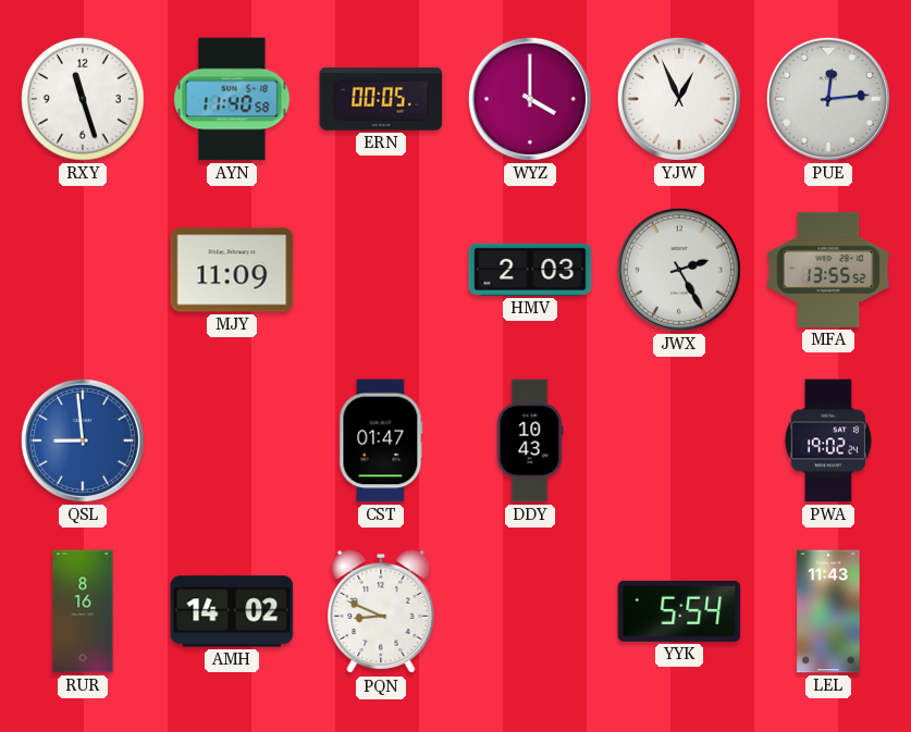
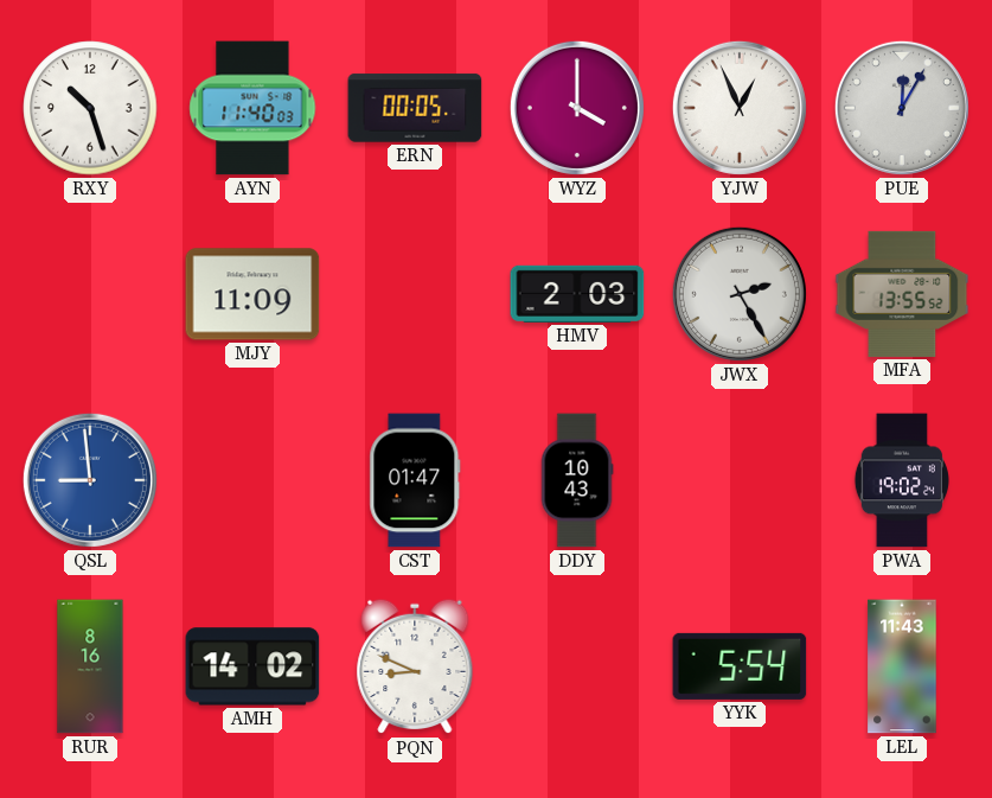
RXY: 11:27 -> 10:27
AYN: 11:40:58 -> 11:40:03
PUE: 12:14 -> 12:05
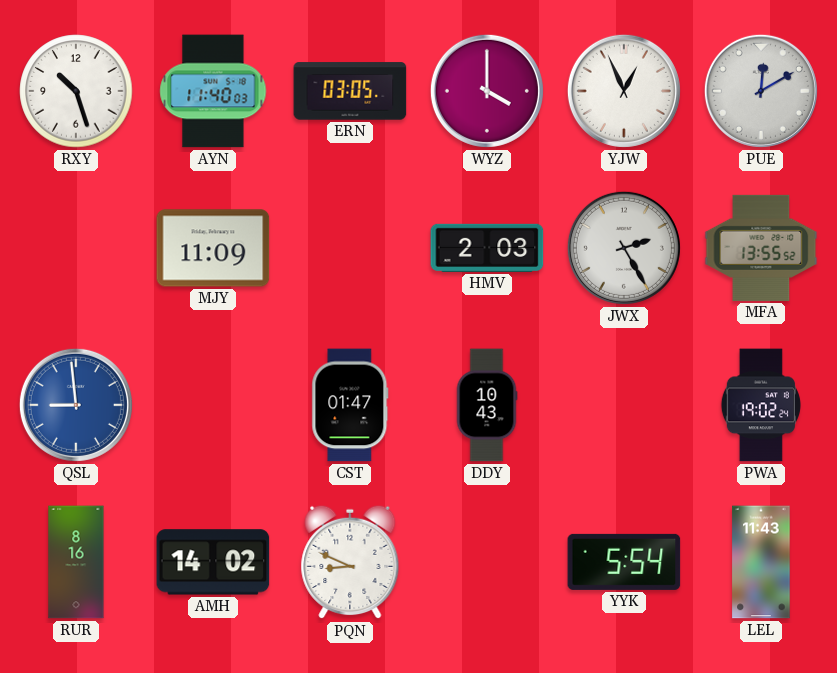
ERN: 00:05 -> 03:05
PUE: 12:05 -> 12:10
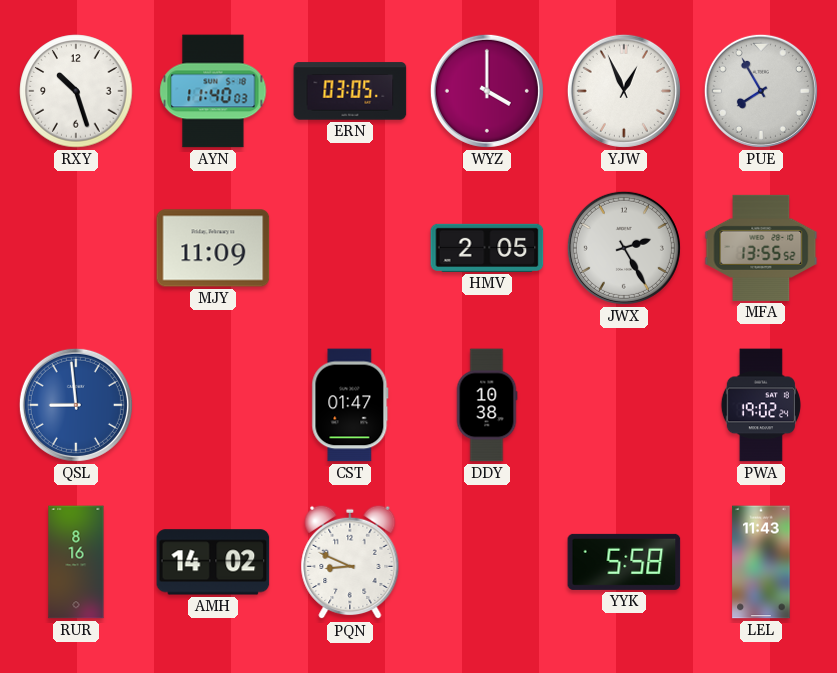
PUE: 12:10 -> 7:55
HMV: 2:03 -> 2:05
DDY: 10:43 -> 10:38
YYK: 5:54 -> 5:58
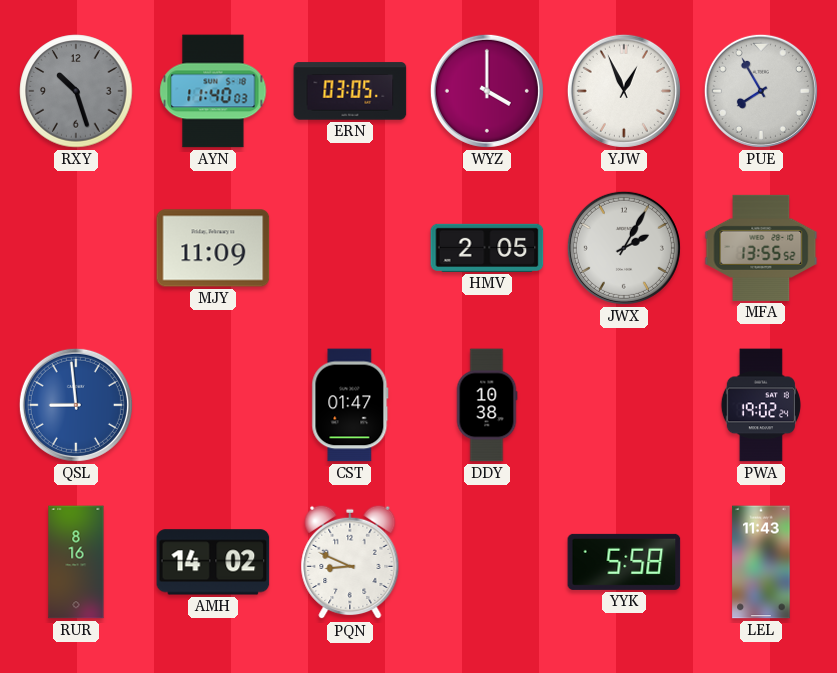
RXY dial: white -> grey
JWX: 2:25 -> 2:05
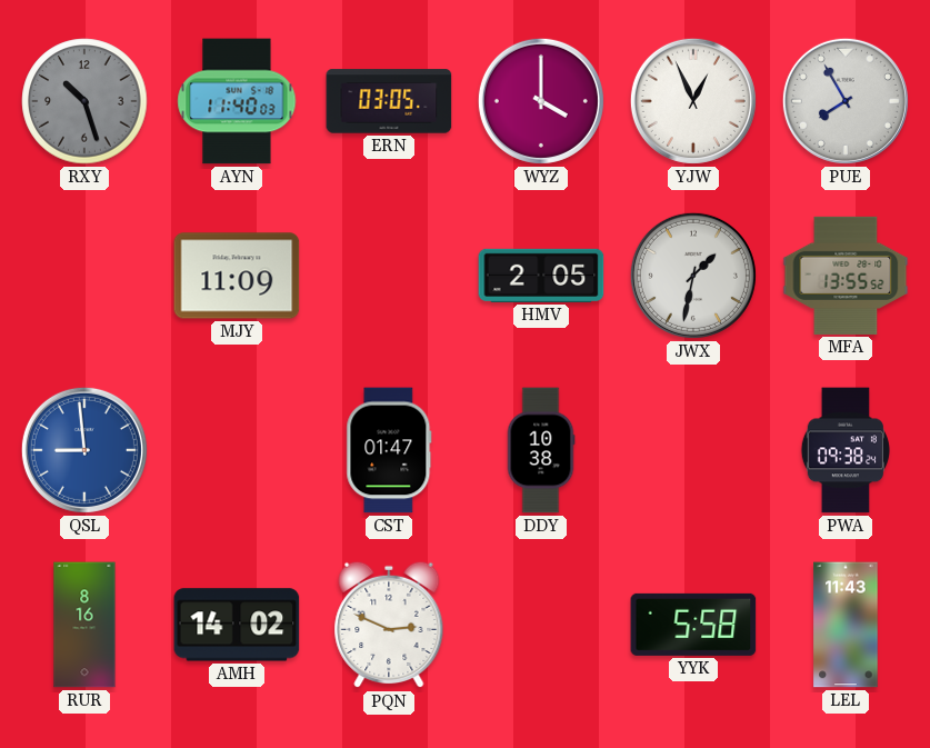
JWX: 2:05 -> 1:32
PWA: 19:02 -> 09:38
PQN: 8:49 -> 2:49
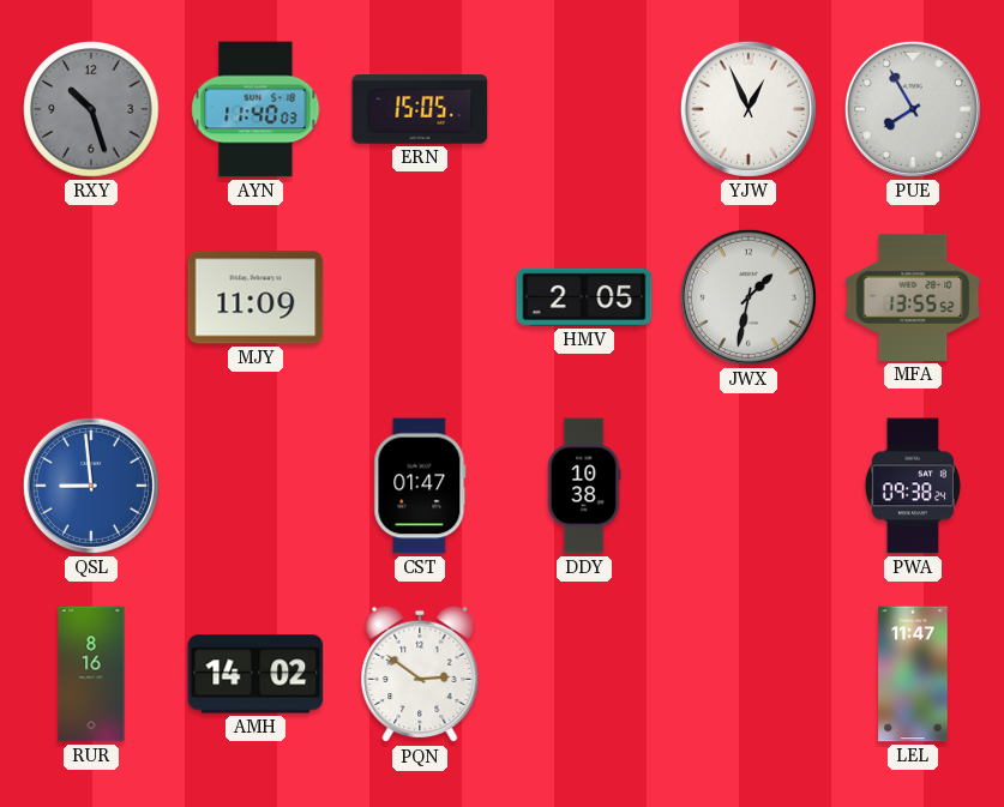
ERN: 03:05 -> 15:05
WYZ: 4:00 -> none
PQN: 2:49 -> 2:51
YYK: 5:58 -> none
LEL: 11:43 -> 11:47
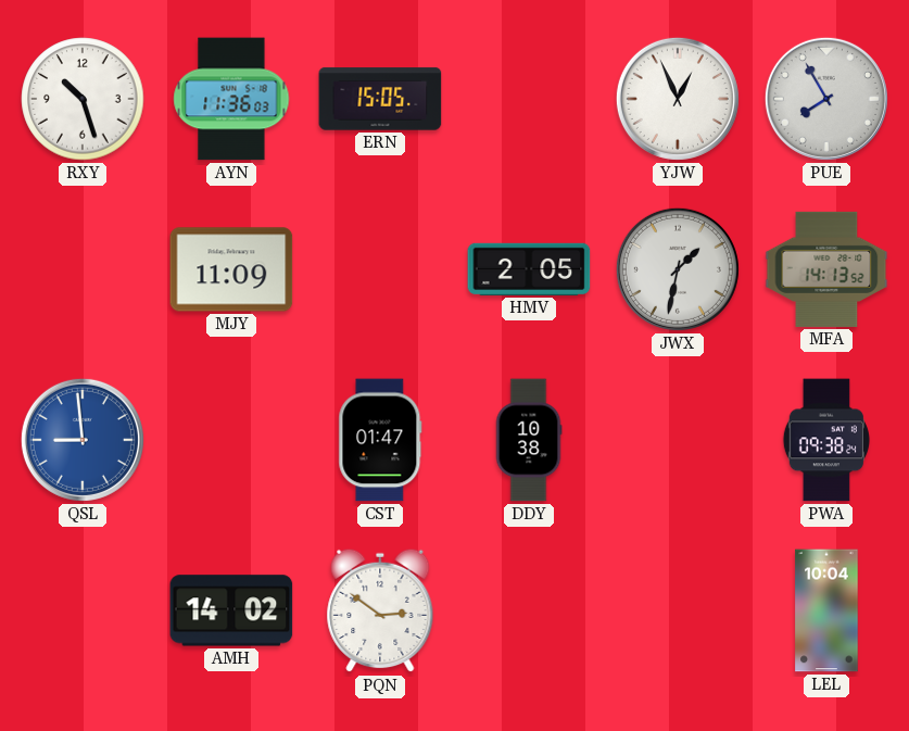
RXY dial: grey -> white
AYN: 11:40 -> 11:36
MFA: 13:55 -> 14:13
RUR: 8:16 -> none
LEL: 11:47 -> 10:04
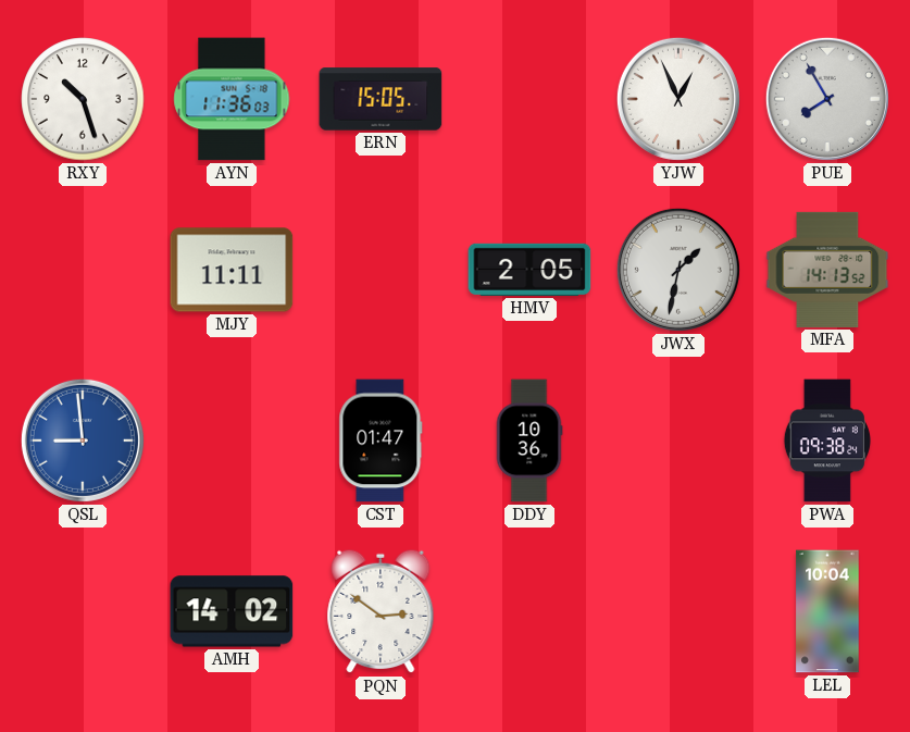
MJY: 11:09 -> 11:11
DDY: 10:38 -> 10:36
